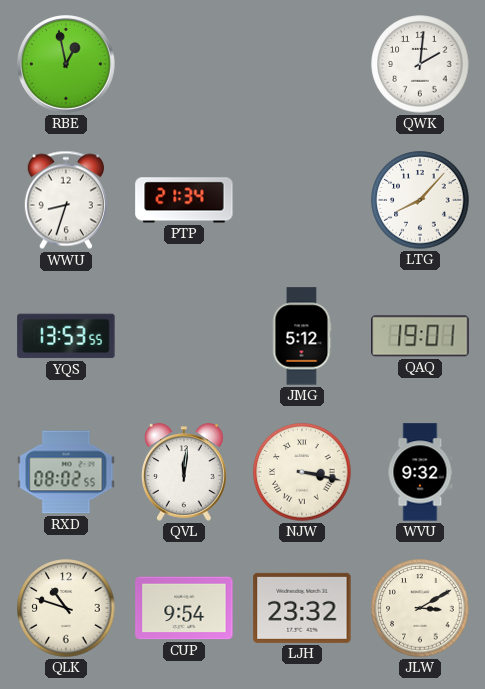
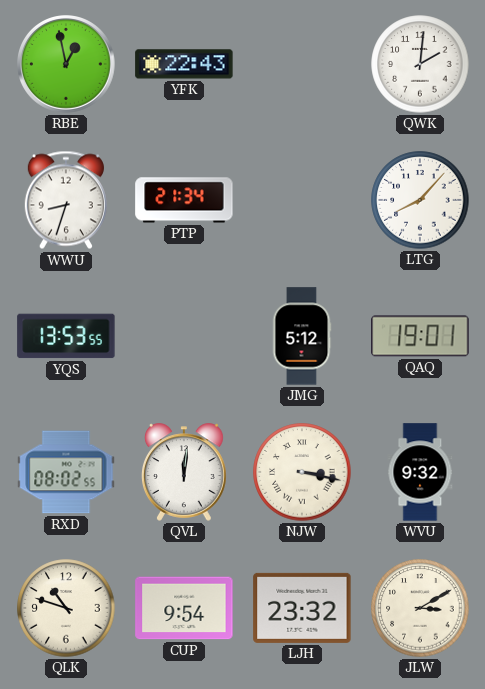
YFK: none -> 22:43
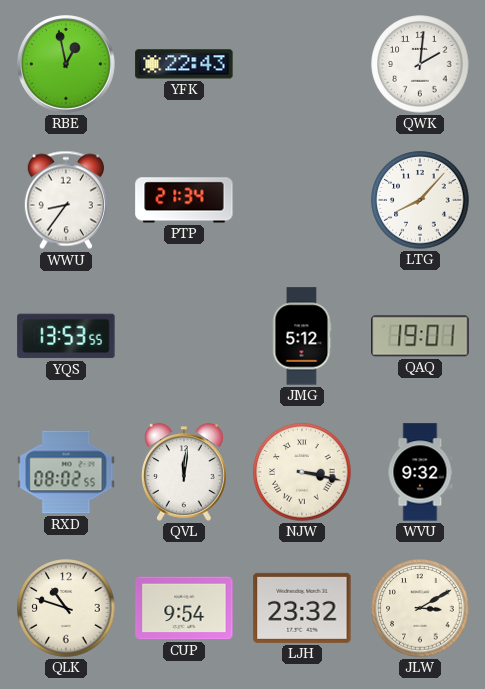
WWU: 8:33 -> 8:36
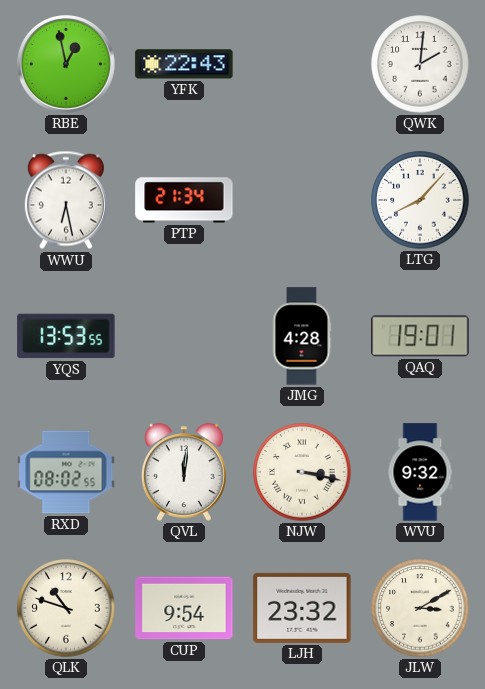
WWU: 8:36 -> 6:28
JMG: 5:12 -> 4:28
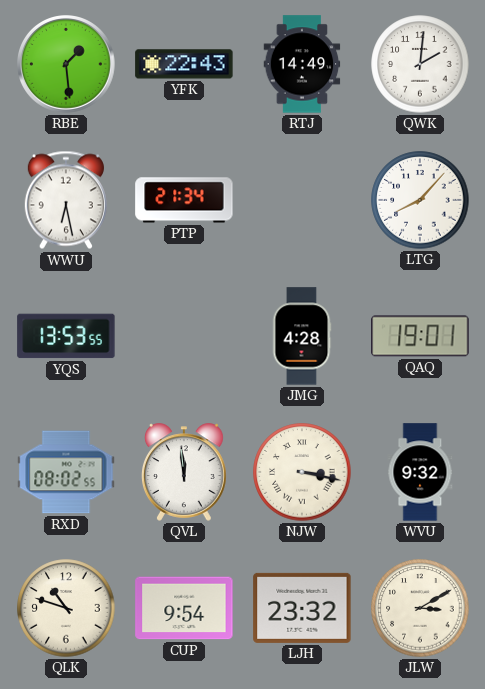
RBE: 12:58 -> 1:29
RTJ: none -> 14:49
QVL: 12:01 -> 11:59
